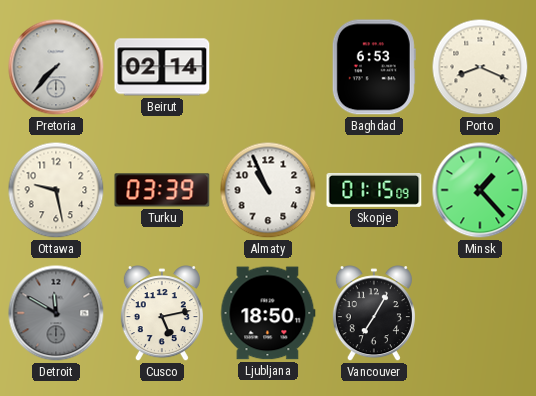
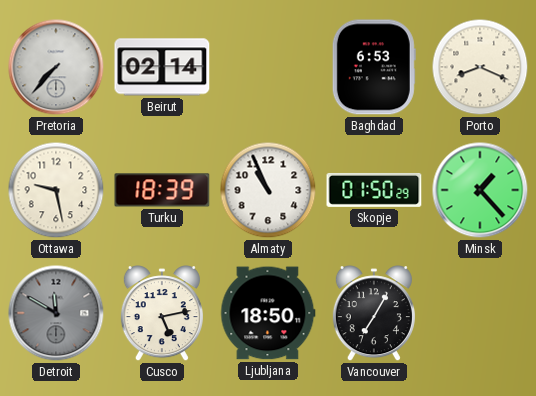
Turku: 03:39 -> 18:39
Skopje: 01:15 -> 01:50
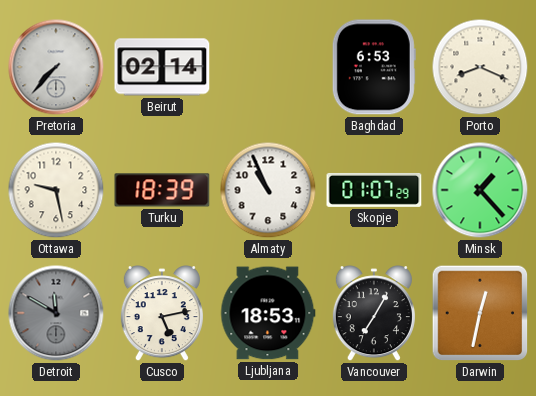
Skopje: 01:50 -> 01:07
Ljubljana: 18:50 -> 18:53
Darwin: none -> 12:32
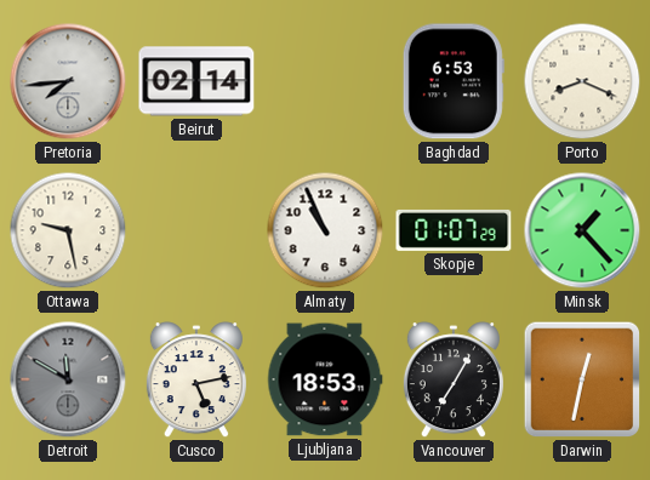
Pretoria: 7:37 -> 7:44
Turku: 18:39 -> none
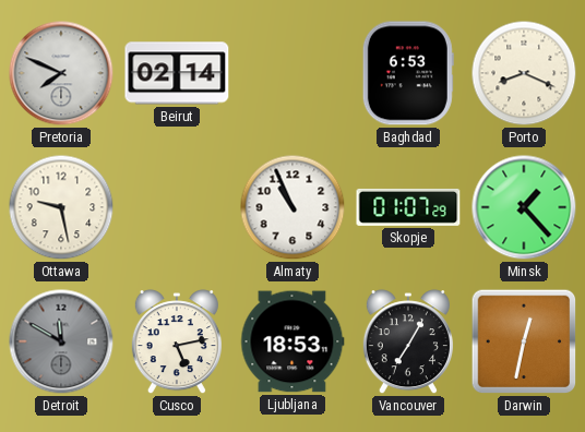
Pretoria: 7:44 -> 7:49
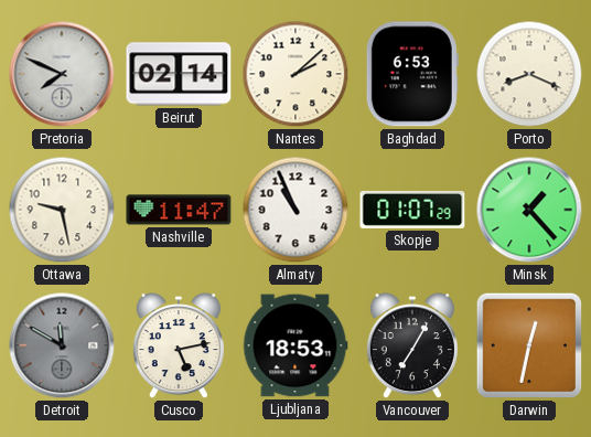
Nantes: none -> 2:08
Nashville: none -> 11:47
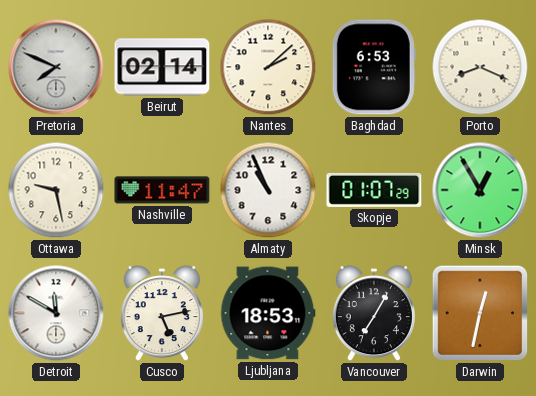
Minsk: 1:23 -> 12:55
Detroit dial: grey -> white
